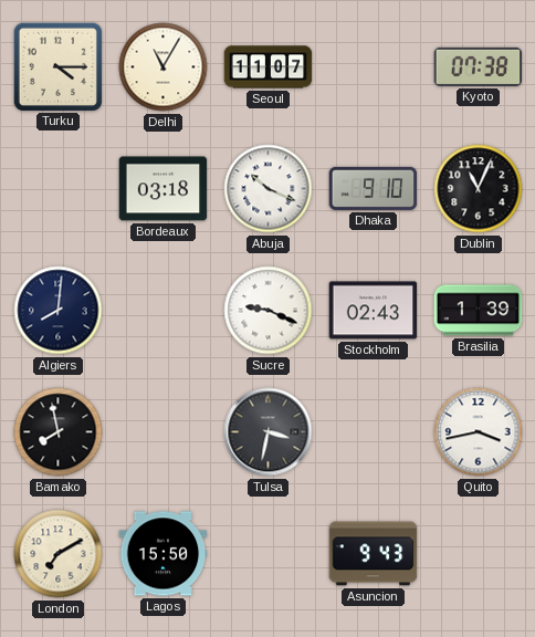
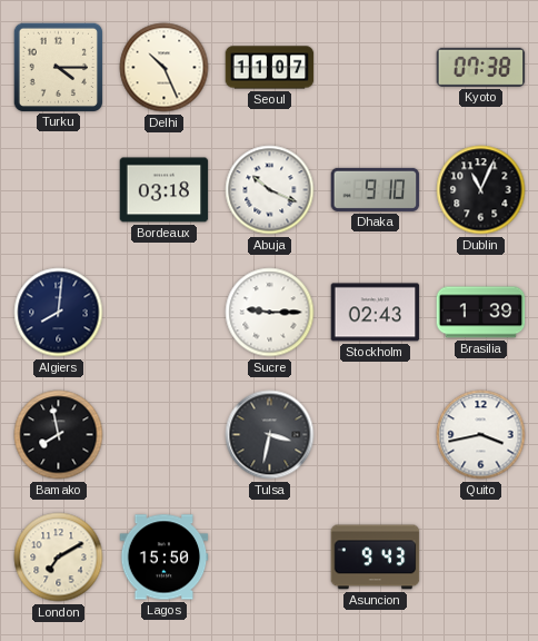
Delhi: 11:05 -> 10:26
Sucre: 9:19 -> 9:15
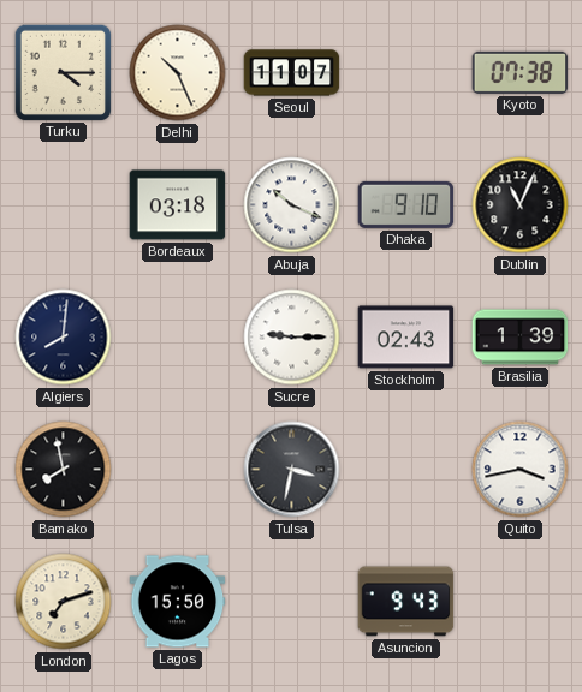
London: 7:10 -> 7:12
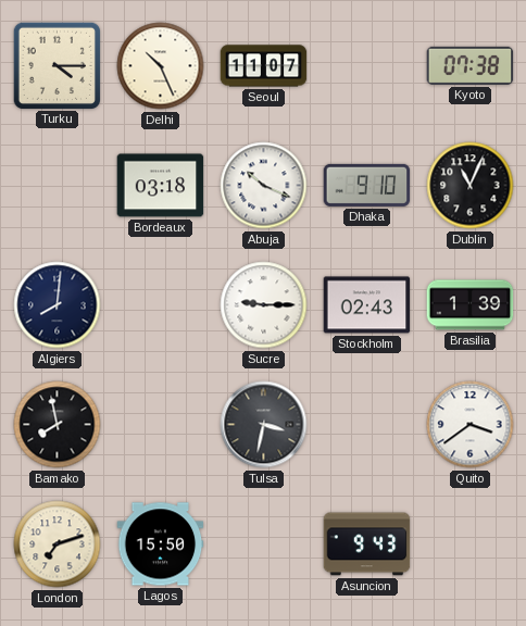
Quito: 3:43 -> 3:39
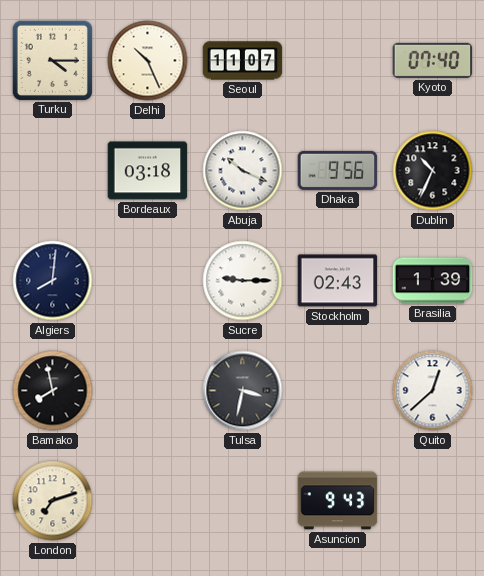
Kyoto: 07:38 -> 07:40
Dhaka: 9:10 -> 9:56
Dublin: 11:04 -> 10:34
Quito: 3:39 -> 12:38
Lagos: 15:50 -> none
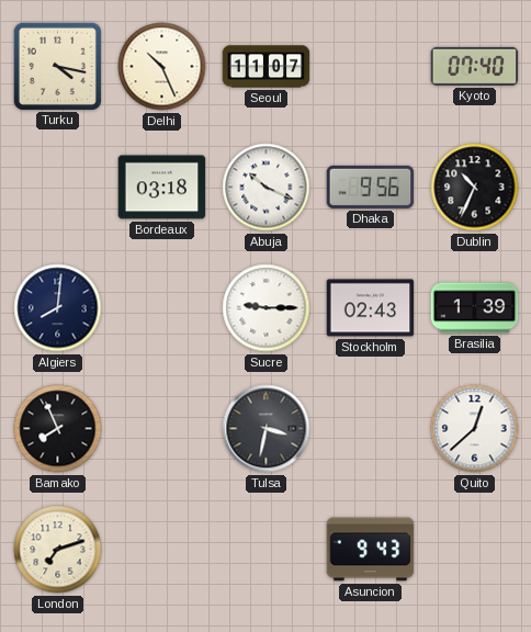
Turku: 4:15 -> 4:17
Bamako: 7:58 -> 7:56
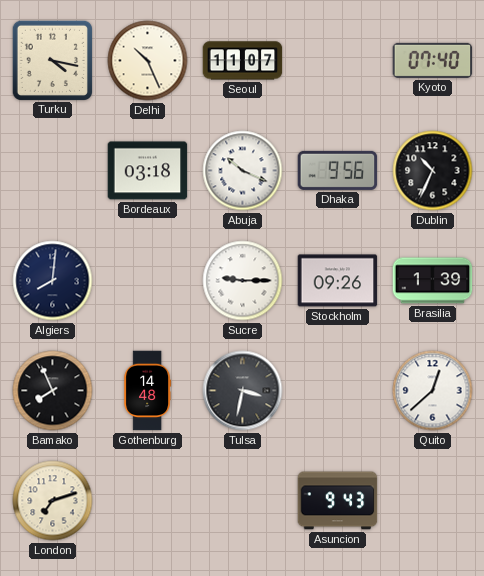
Stockholm: 02:43 -> 09:26
Gothenburg: none -> 14:48
